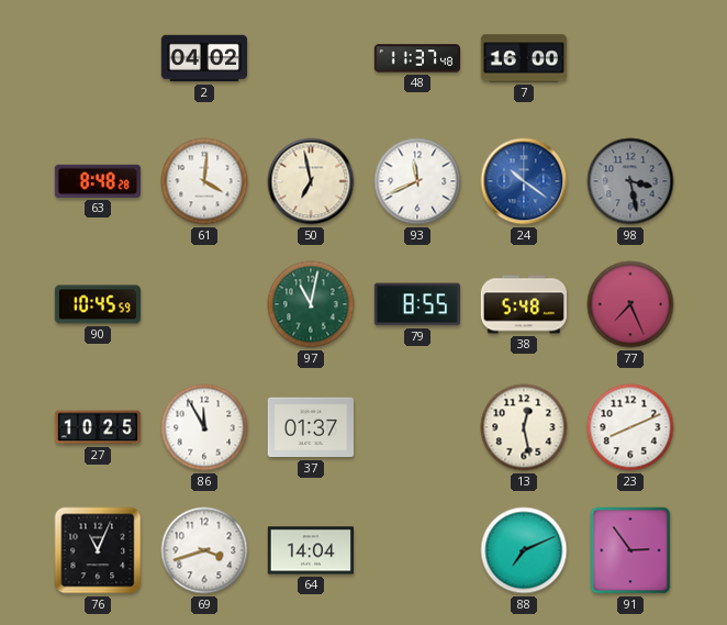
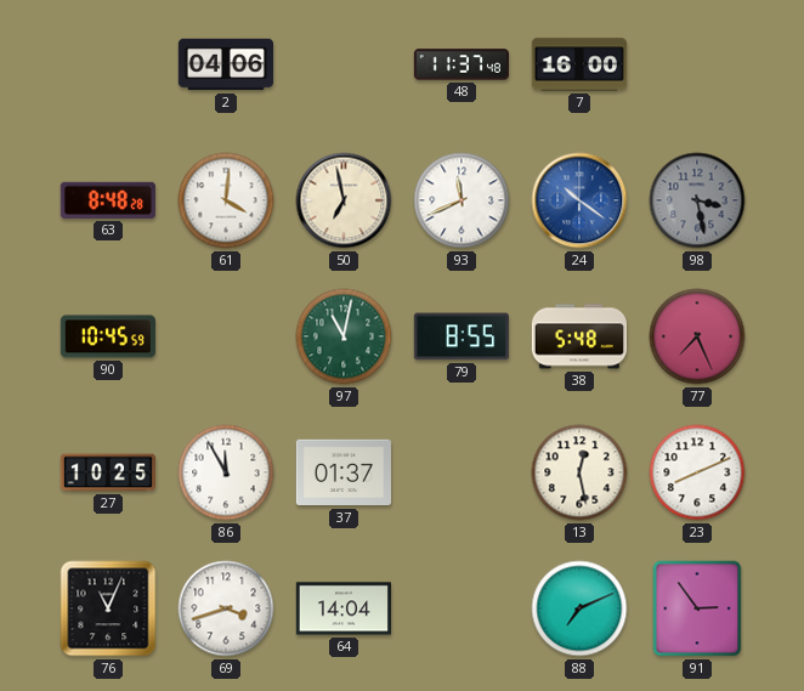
2: 04:02 -> 04:06
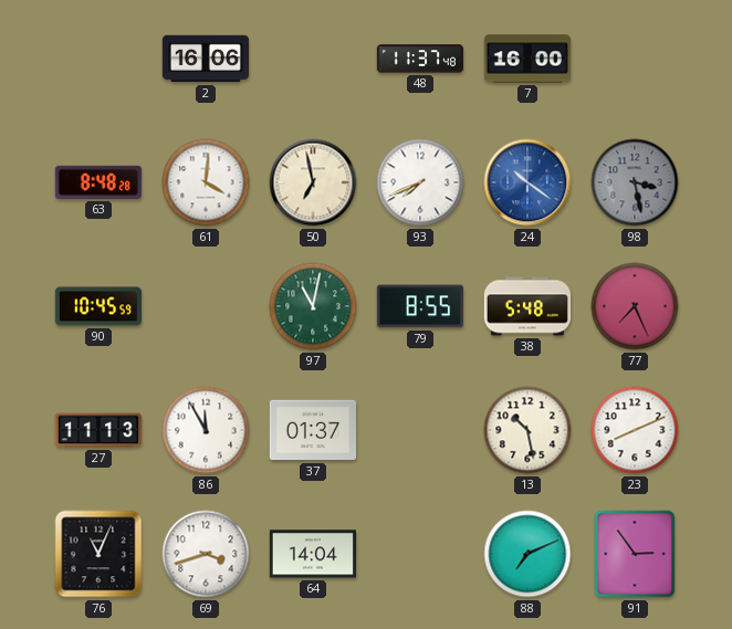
2: 04:06 -> 16:06
93: 11:41 -> 7:41
27: 10:25 -> 11:13
13: 12:28 -> 10:28
